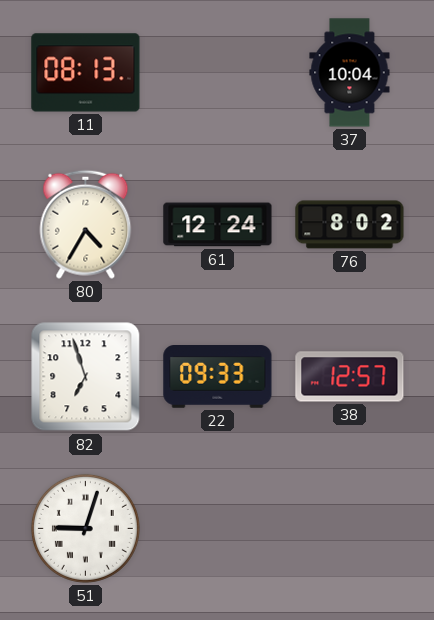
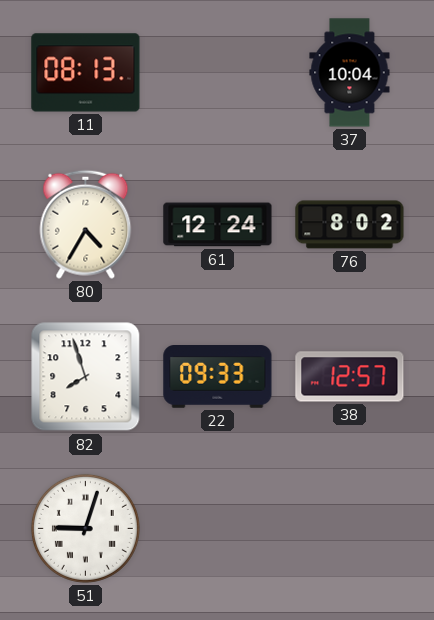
82: 6:57 -> 7:57
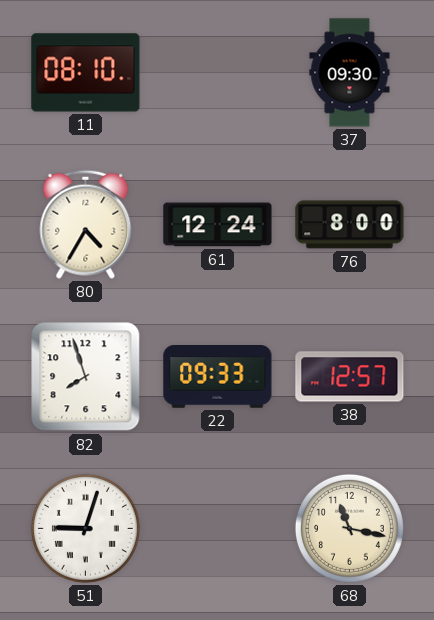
11: 08:13 -> 08:10
37: 10:04 -> 09:30
76: 8:02 -> 8:00
68: none -> 11:17
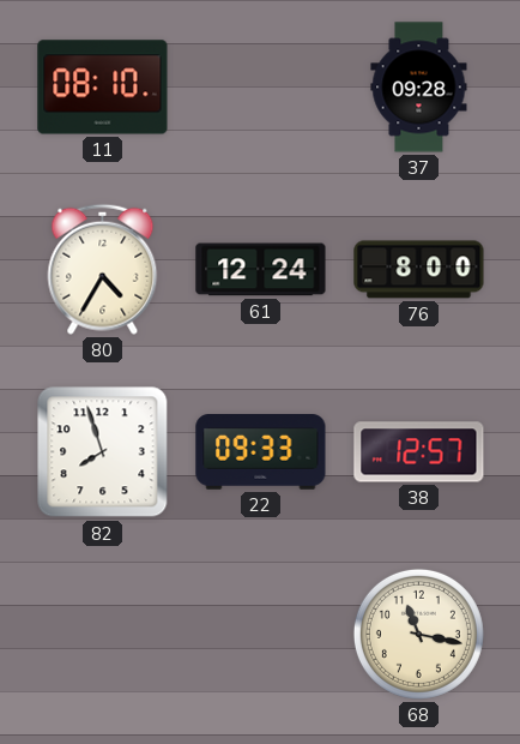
37: 09:30 -> 09:28
51: 9:03 -> none
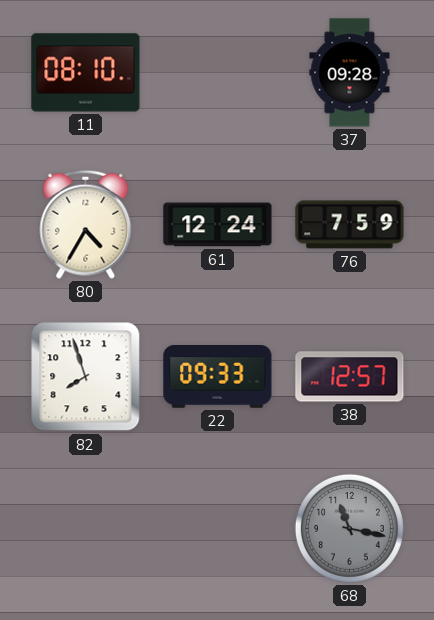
76: 8:00 -> 7:59
68 dial: cream -> grey
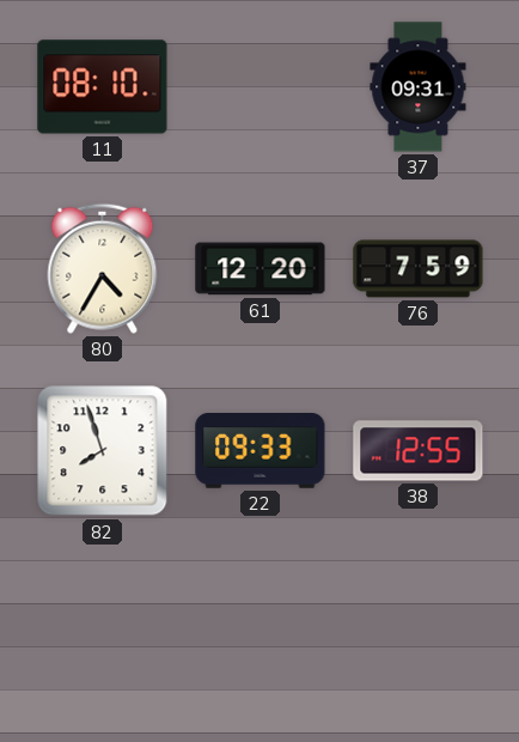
37: 09:28 -> 09:31
61: 12:24 -> 12:20
38: 12:57 -> 12:55
68: 11:17 -> none
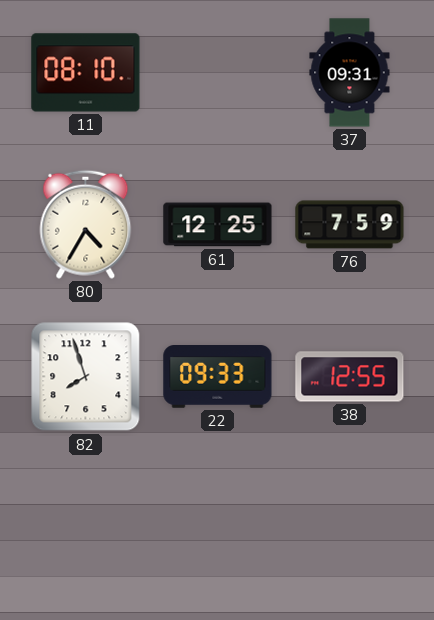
61: 12:20 -> 12:25
